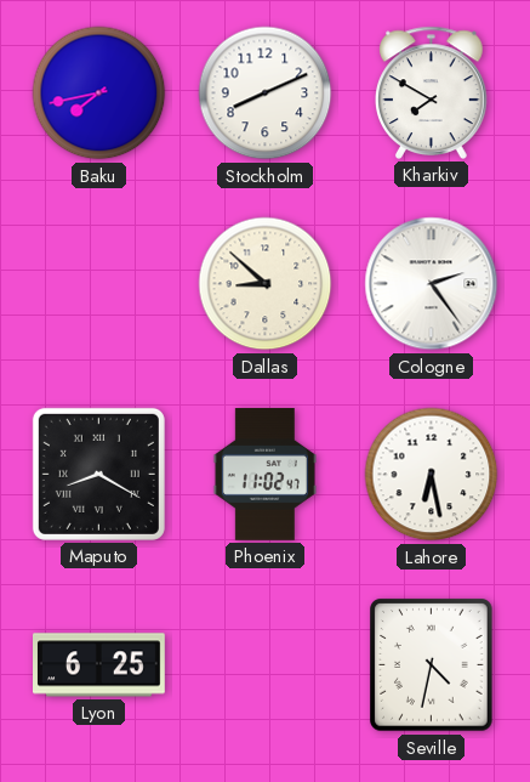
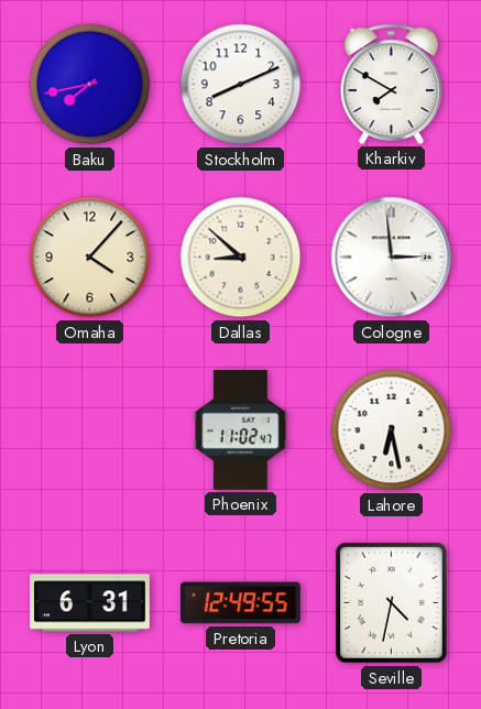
Omaha: none -> 4:07
Cologne: 2:24 -> 2:59
Maputo: 8:20 -> none
Lyon: 6:25 -> 6:31
Pretoria: none -> 12:49
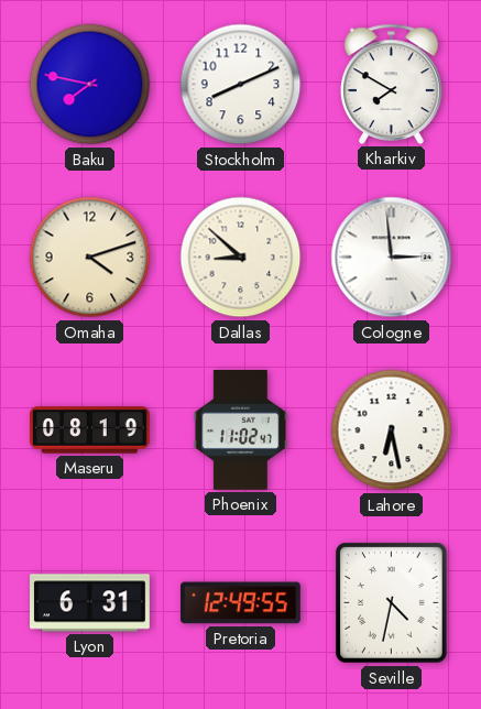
Baku: 7:43 -> 7:47
Omaha: 4:07 -> 4:12
Maseru: none -> 08:19
